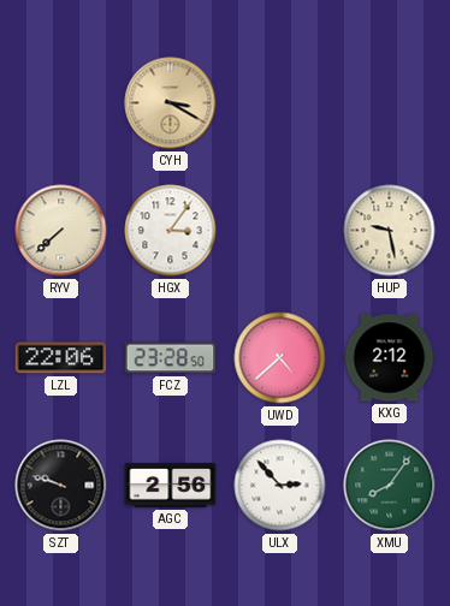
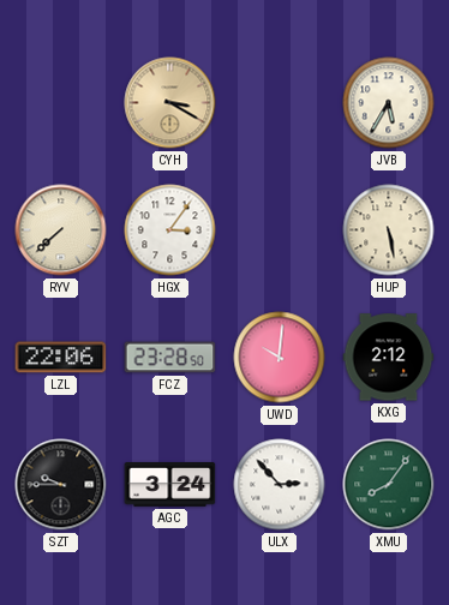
JVB: none -> 5:35
HUP: 9:28 -> 5:28
UWD: 4:38 -> 10:01
SZT: 9:48 -> 9:45
AGC: 2:56 -> 3:24
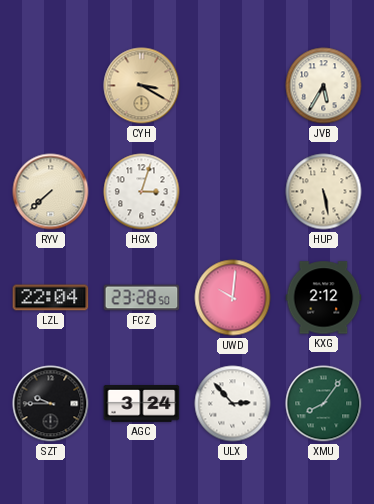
HGX: 3:06 -> 3:03
LZL: 22:06 -> 22:04
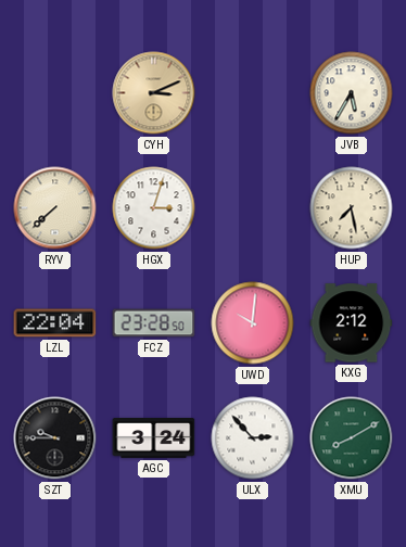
CYH: 3:20 -> 3:11
HUP: 5:28 -> 7:28
XMU: 8:06 -> 8:10
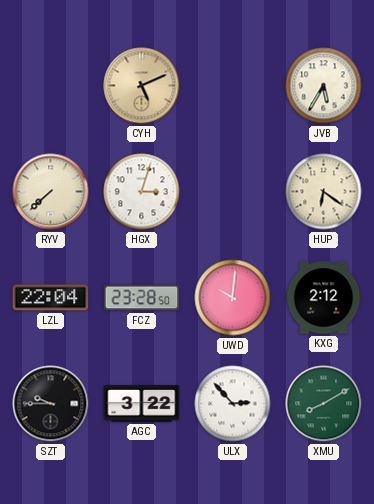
CYH: 3:11 -> 5:11
HUP: 7:28 -> 6:21
AGC: 3:24 -> 3:22
